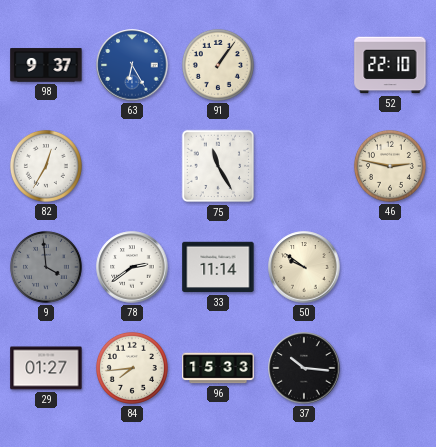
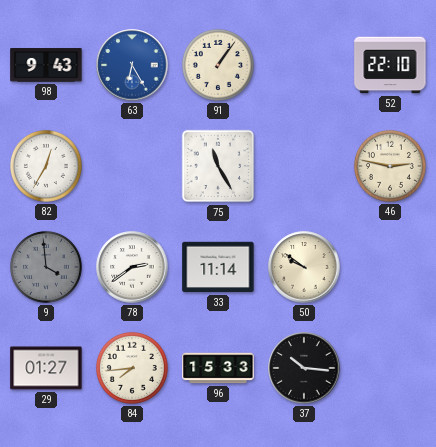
98: 9:37 -> 9:43
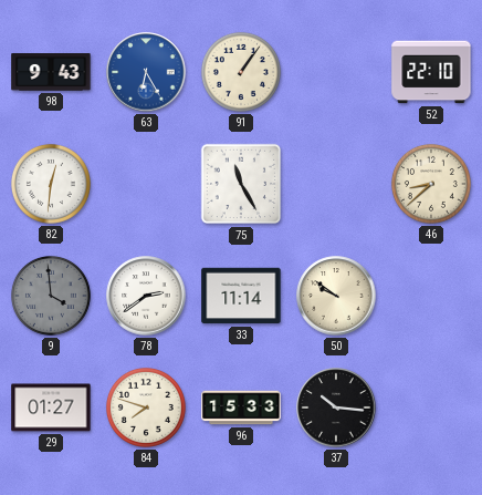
82: 12:35 -> 12:31
46: 2:47 -> 8:38
84: 7:44 -> 7:48
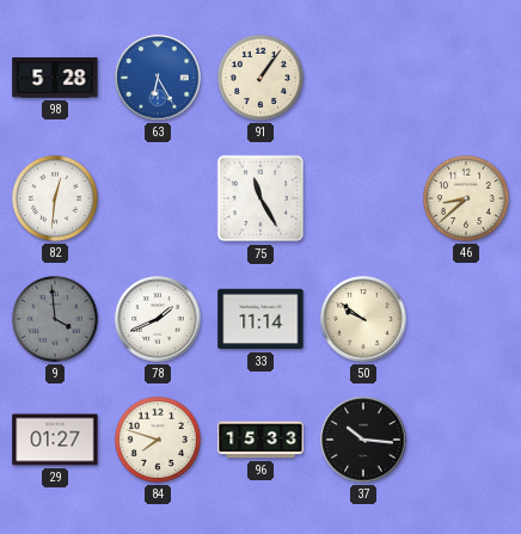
98: 9:43 -> 5:28
52: 22:10 -> none
78: 2:39 -> 1:41
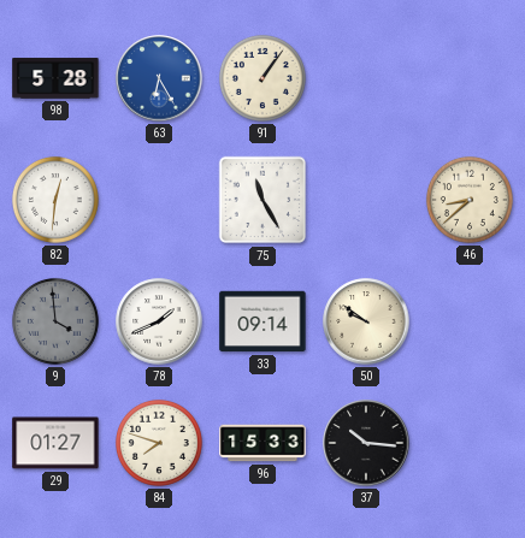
33: 11:14 -> 09:14
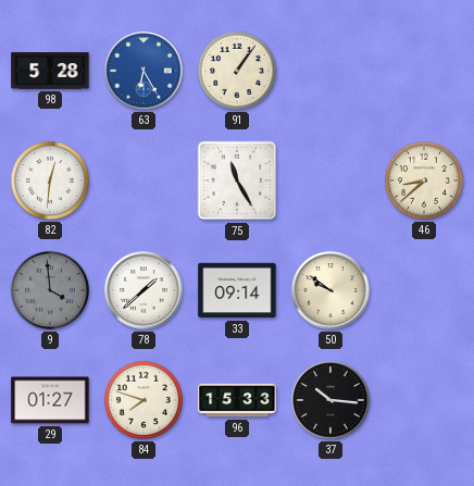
78: 1:41 -> 1:38
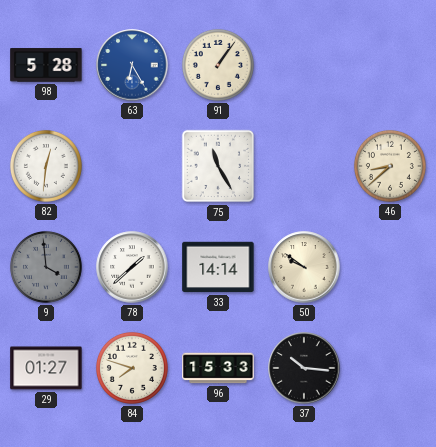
33: 09:14 -> 14:14
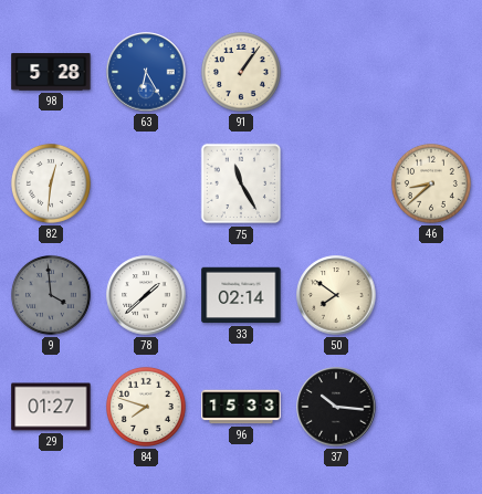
33: 14:14 -> 02:14
50: 9:51 -> 7:51
